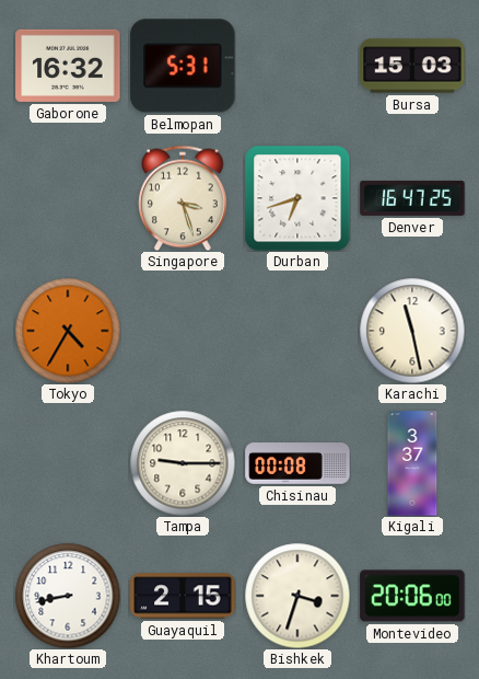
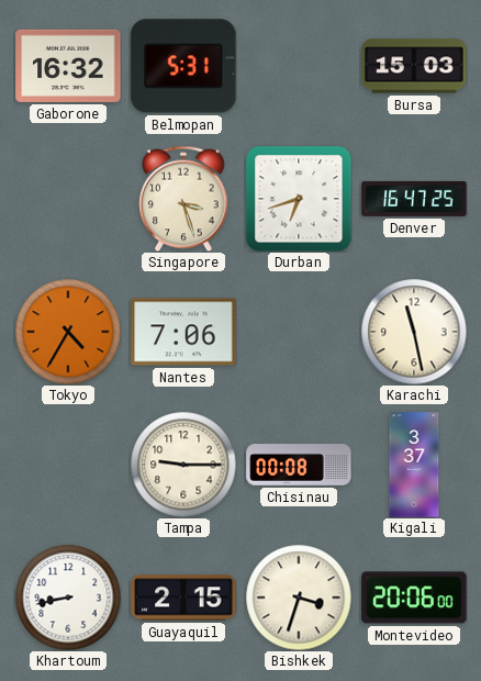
Nantes: none -> 7:06
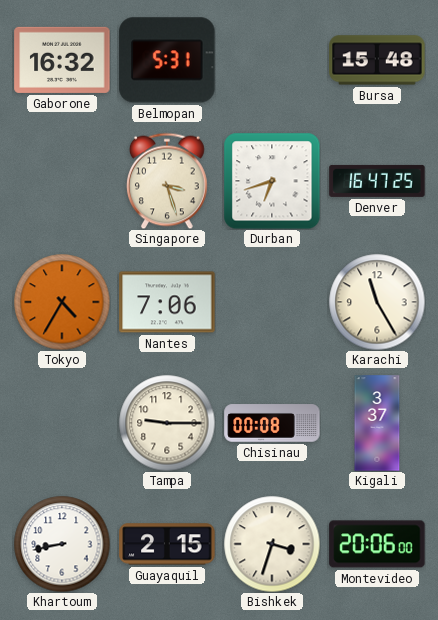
Bursa: 15:03 -> 15:48
Karachi: 11:28 -> 11:25
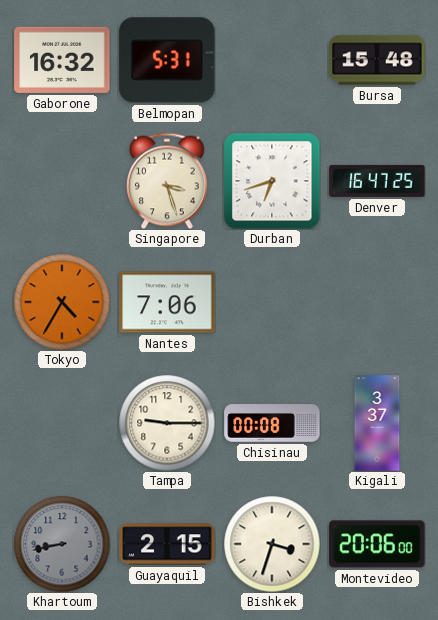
Karachi: 11:25 -> none
Khartoum dial: white -> grey
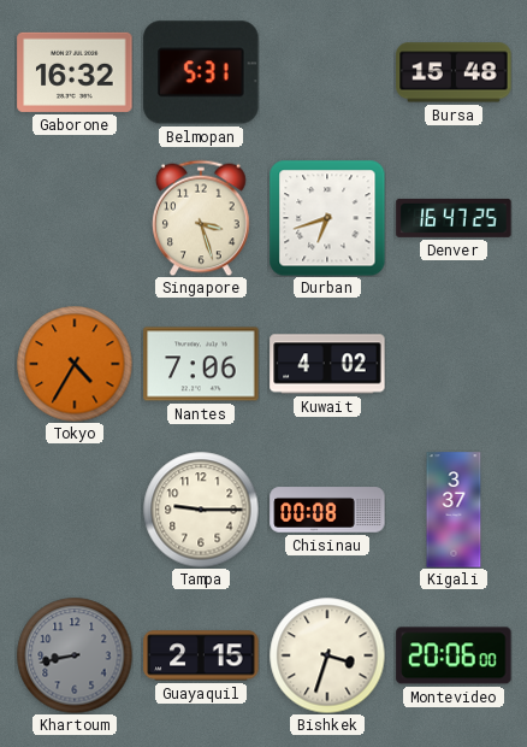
Kuwait: none -> 4:02
